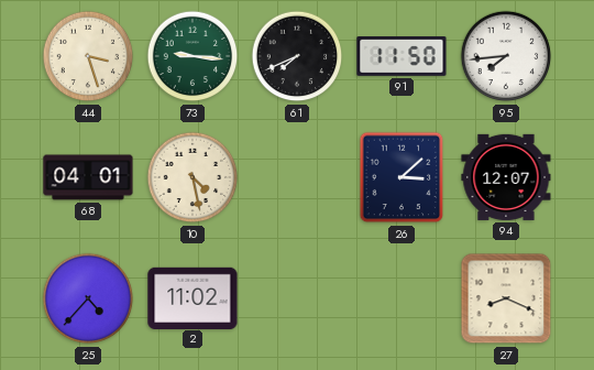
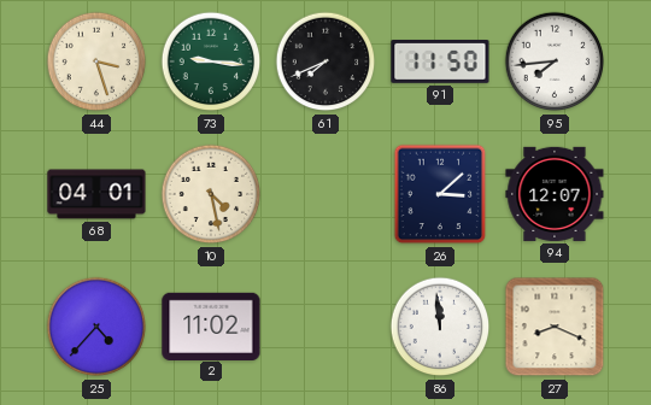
86: none -> 11:59
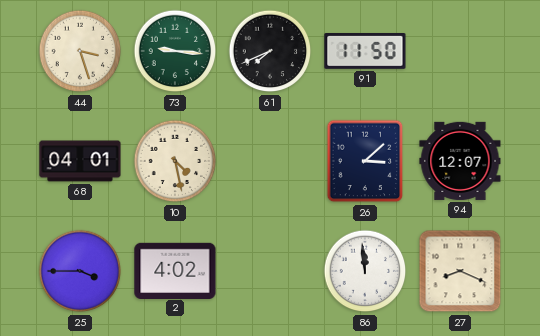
95: 7:44 -> none
25: 4:37 -> 3:45
2: 11:02 -> 4:02
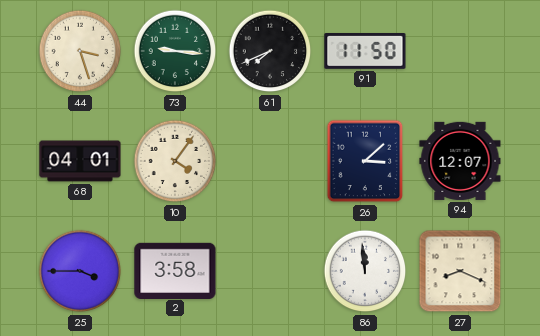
10: 4:28 -> 4:06
2: 4:02 -> 3:58
